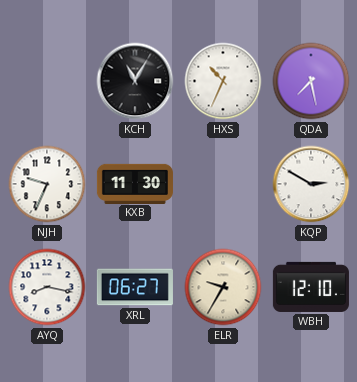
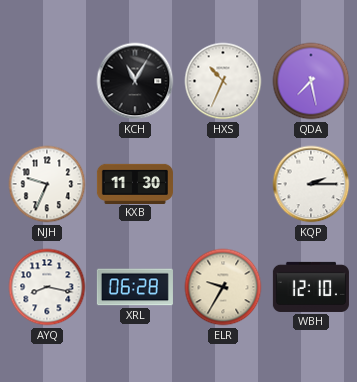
KQP: 2:50 -> 2:15
XRL: 06:27 -> 06:28
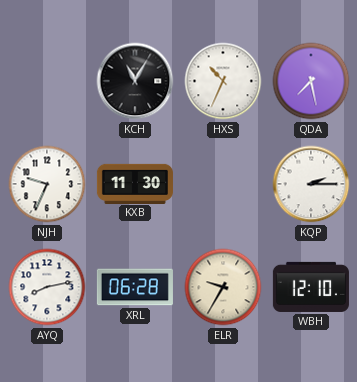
AYQ: 8:17 -> 8:13
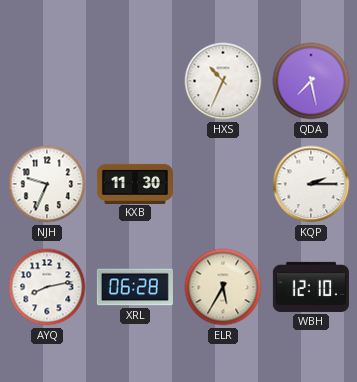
KCH: 11:05 -> none
ELR: 9:35 -> 5:35
